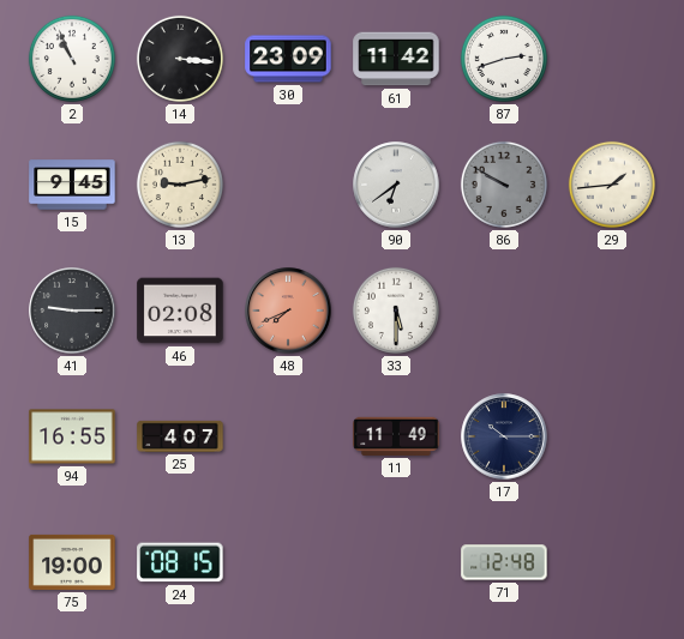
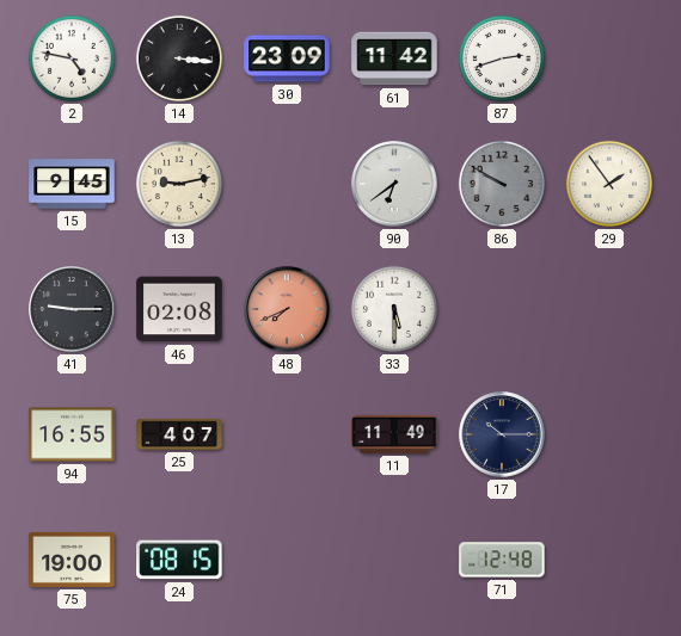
2: 10:56 -> 4:47
29: 1:44 -> 1:54
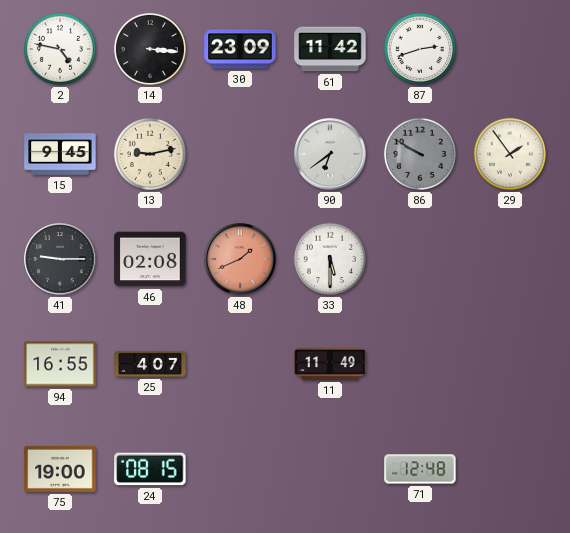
48: 7:41 -> 1:41
17: 10:15 -> none
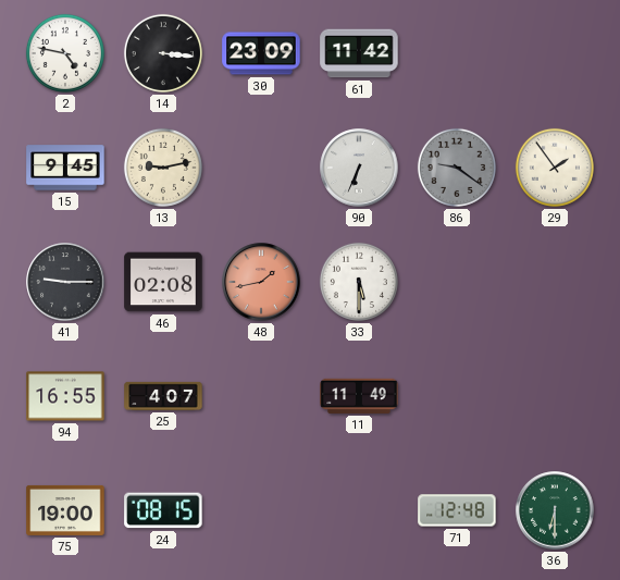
87: 2:42 -> none
90: 6:39 -> 6:34
86: 9:50 -> 9:21
48: 1:41 -> 1:43
36: none -> 6:30
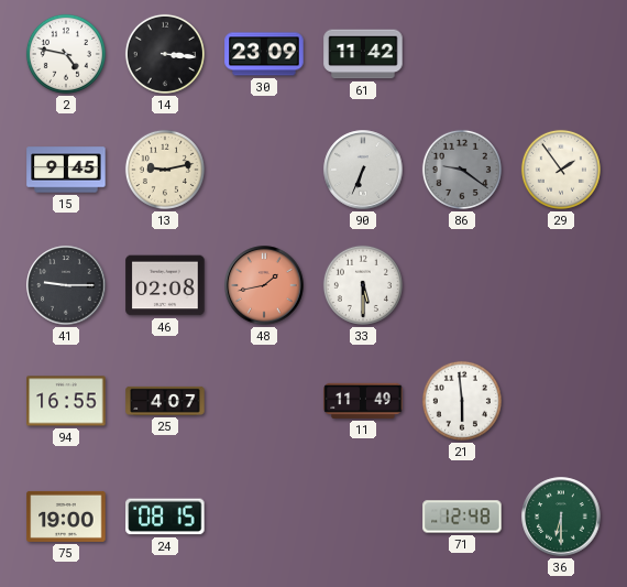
21: none -> 5:59
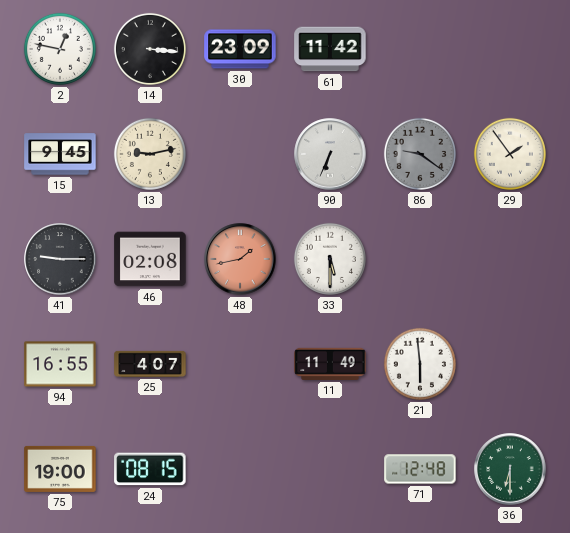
2: 4:47 -> 12:47
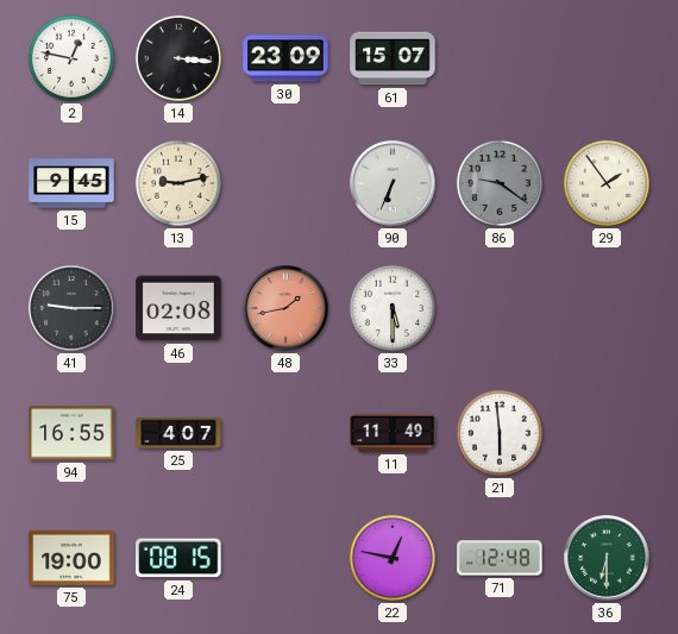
61: 11:42 -> 15:07
22: none -> 12:47
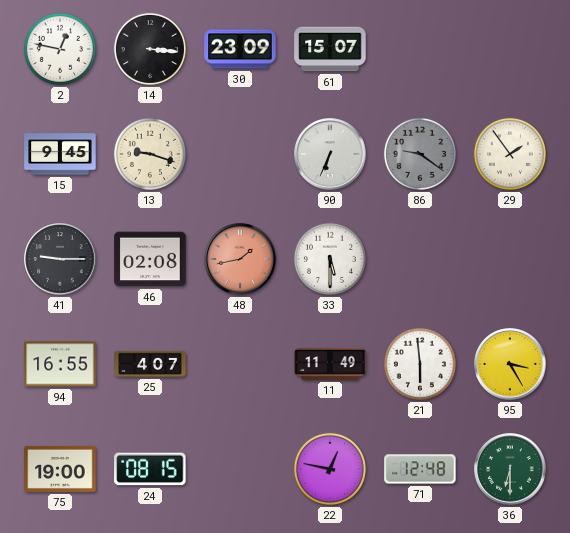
13: 9:13 -> 9:18
95: none -> 3:25
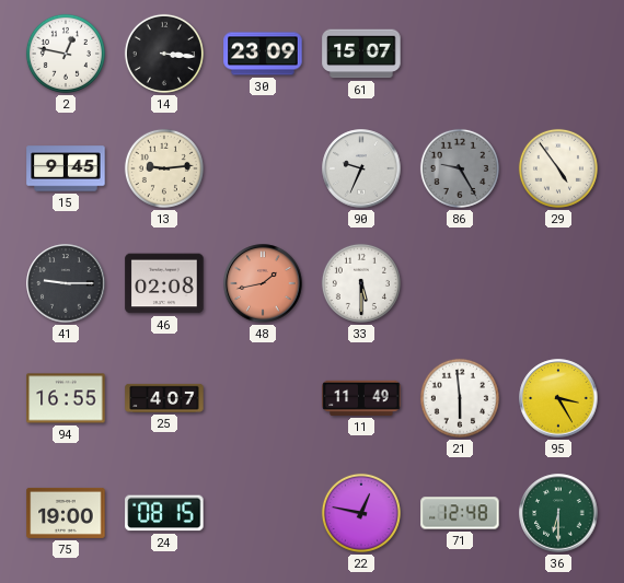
13: 9:18 -> 9:14
90: 6:34 -> 9:34
86: 9:21 -> 9:25
29: 1:54 -> 4:54
